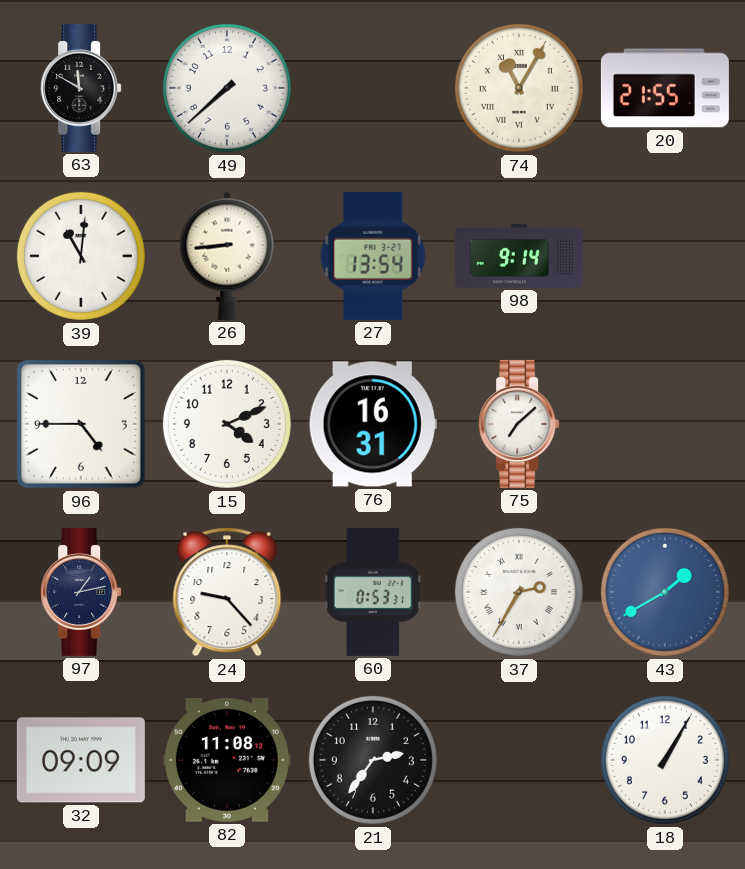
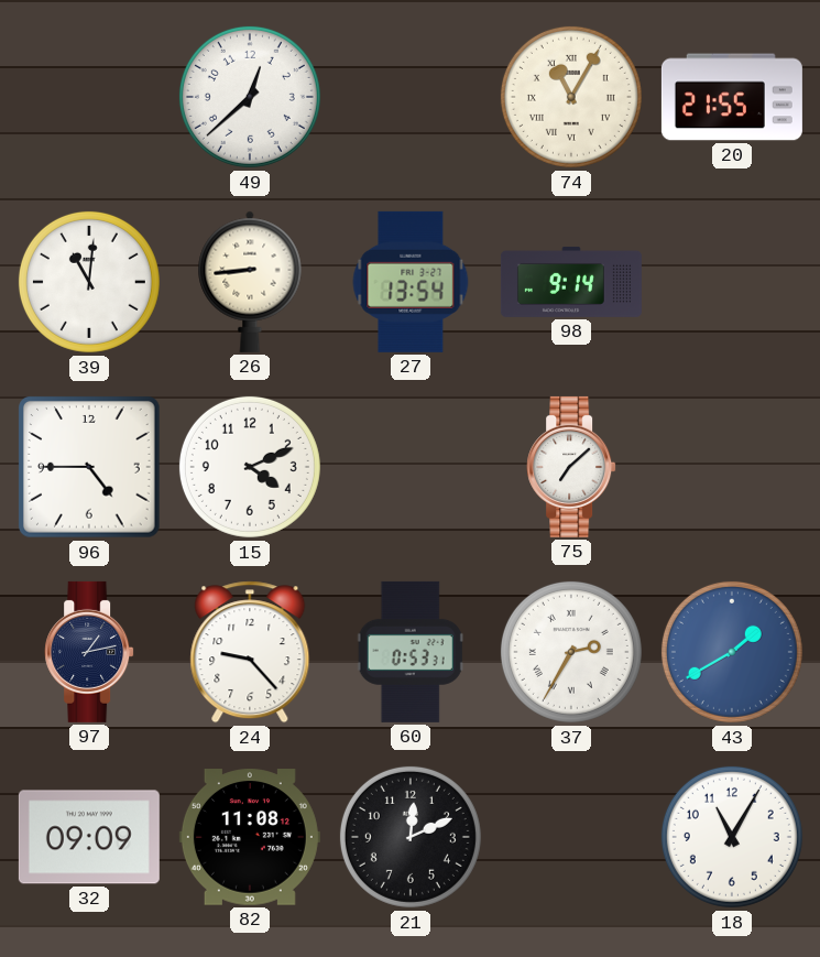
63: 11:50 -> none
49: 7:38 -> 12:38
76: 16:31 -> none
21: 2:36 -> 12:11
18: 1:05 -> 11:05
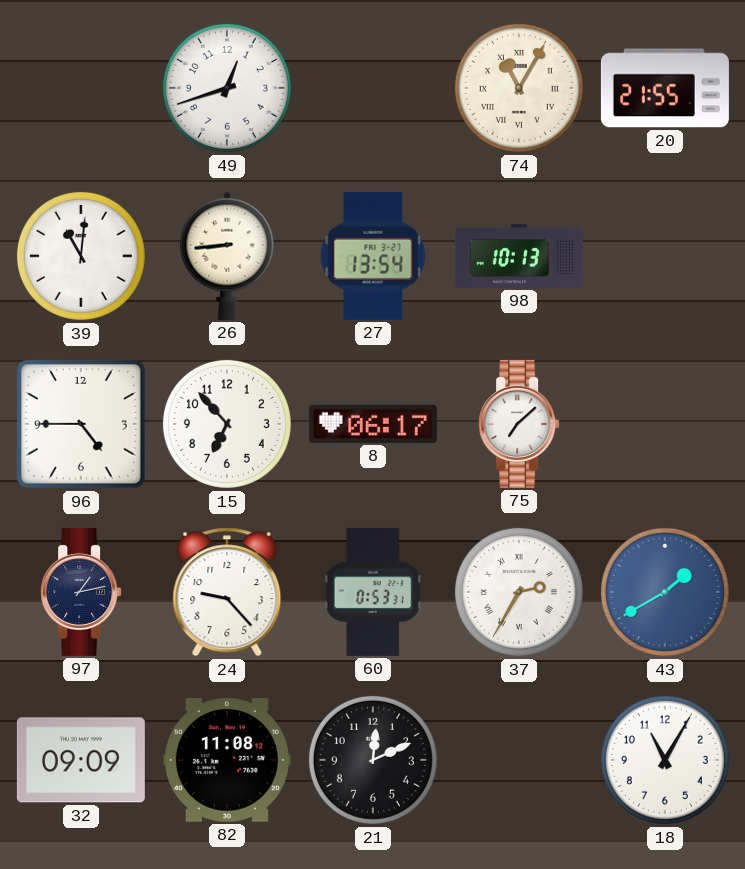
49: 12:38 -> 12:42
98: 9:14 -> 10:13
15: 4:11 -> 6:53
8: none -> 06:17
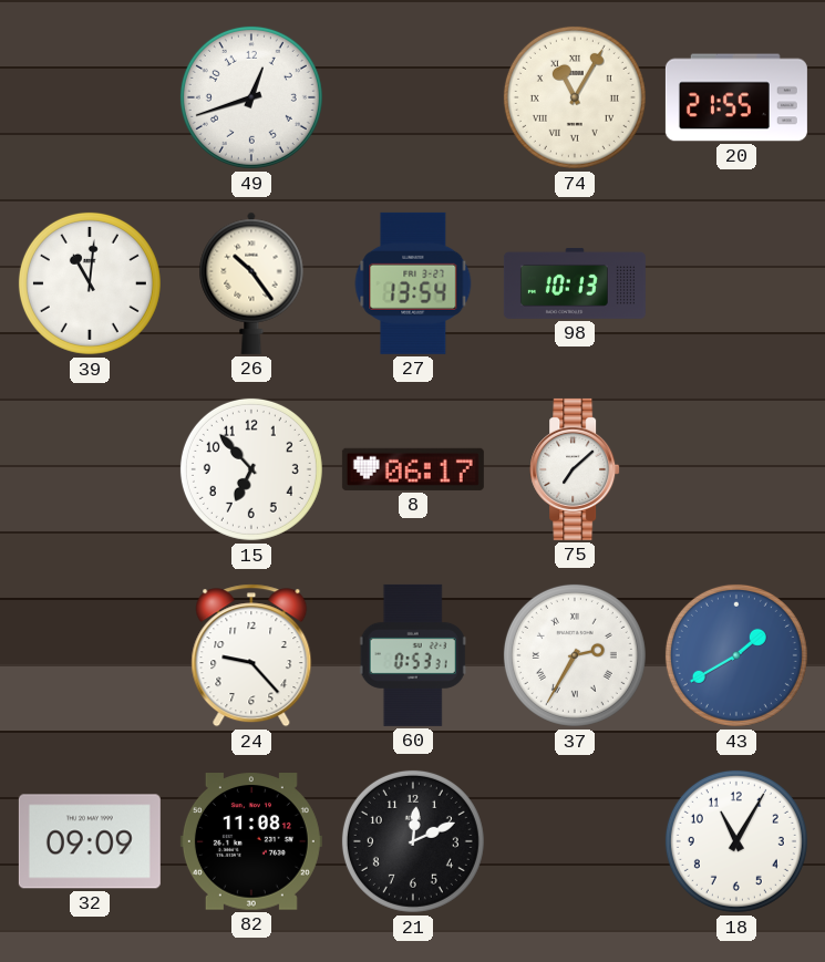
26: 8:44 -> 10:24
96: 4:45 -> none
97: 1:13 -> none
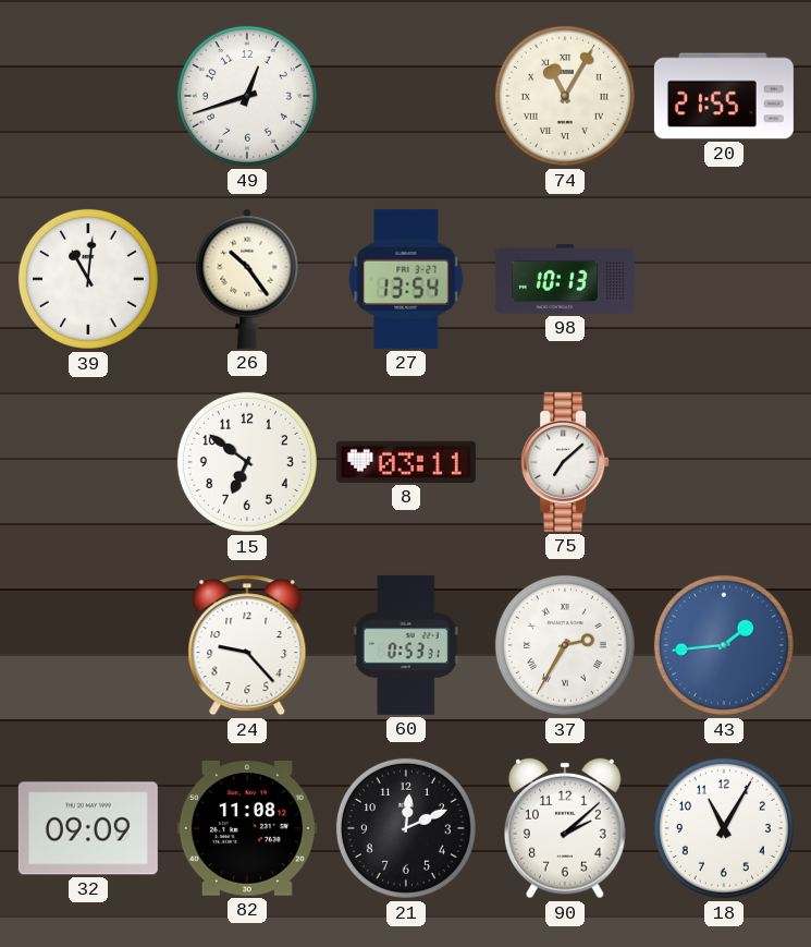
15: 6:53 -> 6:51
8: 06:17 -> 03:11
43: 1:40 -> 1:44
90: none -> 2:08
